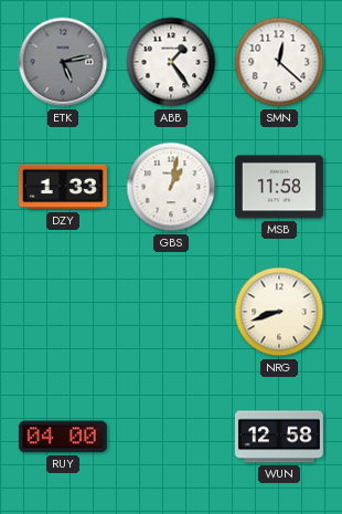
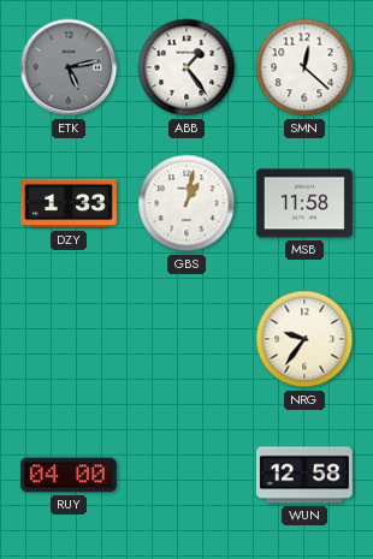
NRG: 8:42 -> 9:36
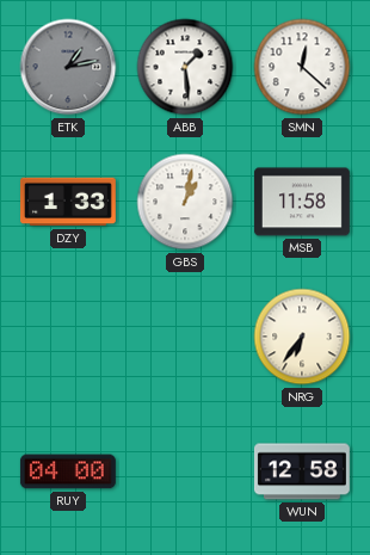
ETK: 5:13 -> 1:13
ABB: 1:24 -> 1:29
NRG: 9:36 -> 6:36
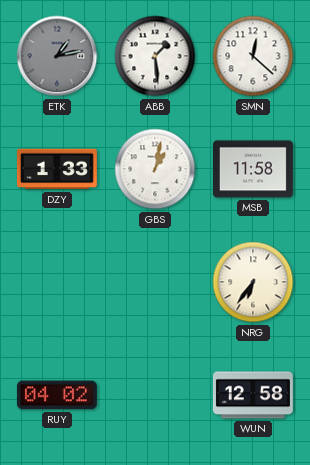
RUY: 04:00 -> 04:02
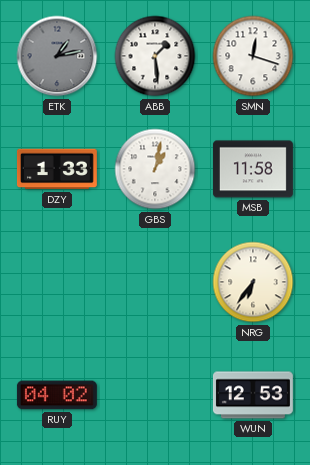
SMN: 12:22 -> 12:18
WUN: 12:58 -> 12:53
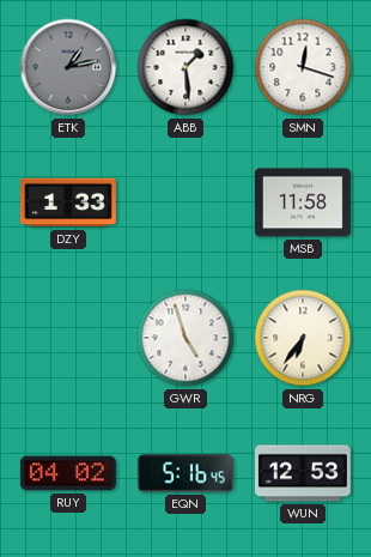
GBS: 1:02 -> none
GWR: none -> 4:57
EQN: none -> 5:16
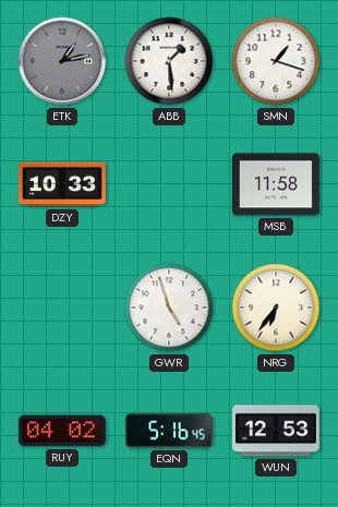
SMN: 12:18 -> 1:18
DZY: 1:33 -> 10:33
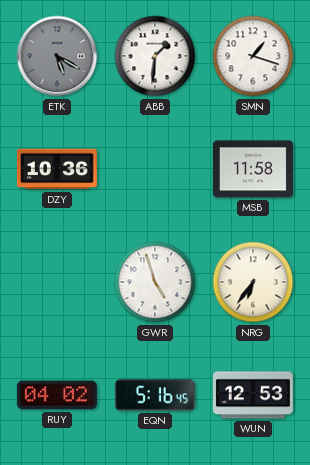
ETK: 1:13 -> 5:20
ABB: 1:29 -> 1:31
DZY: 10:33 -> 10:36
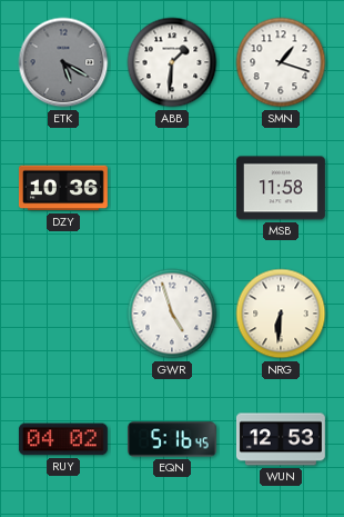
NRG: 6:36 -> 6:31
